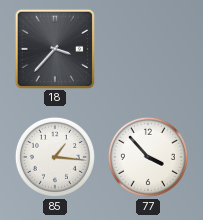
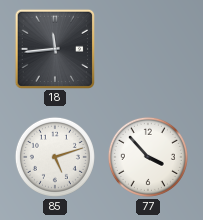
18: 3:37 -> 11:44
85: 1:16 -> 5:12
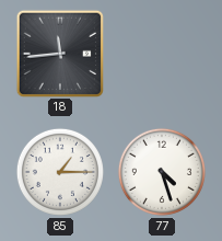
85: 5:12 -> 1:15
77: 3:53 -> 4:27
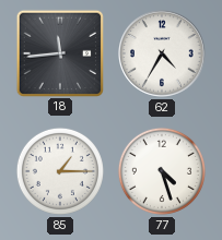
62: none -> 4:35
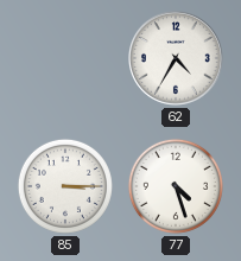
18: 11:44 -> none
85: 1:15 -> 3:15
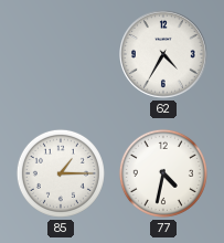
85: 3:15 -> 1:15
77: 4:27 -> 4:32
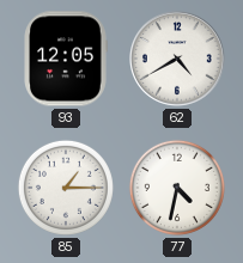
93: none -> 12:05
62: 4:35 -> 4:40
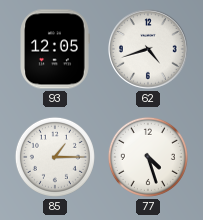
62: 4:40 -> 4:42
77: 4:32 -> 4:27
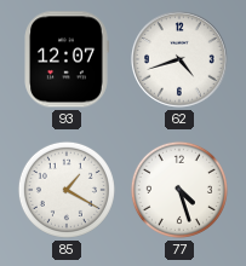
93: 12:05 -> 12:07
85: 1:15 -> 1:20
